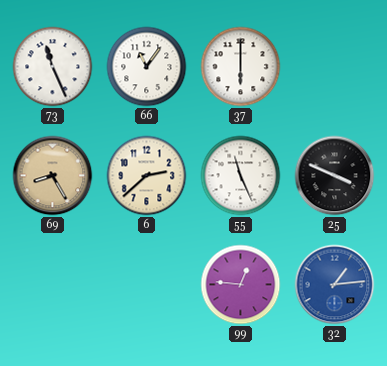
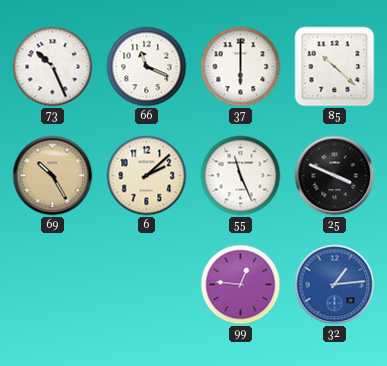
73: 11:26 -> 10:26
66: 11:06 -> 11:19
85: none -> 10:22
69: 8:25 -> 10:25
6: 2:38 -> 2:08
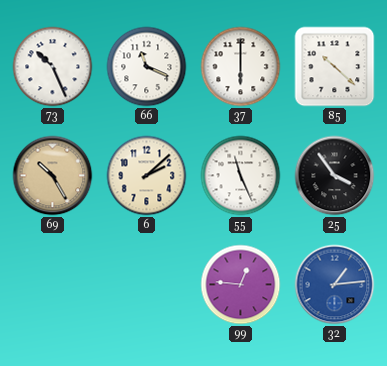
25: 3:49 -> 3:54
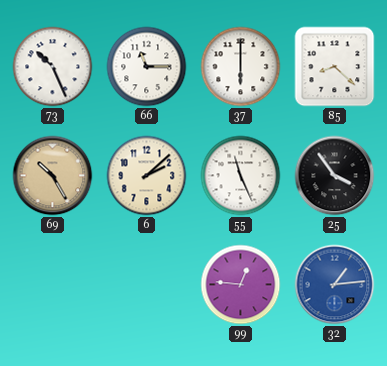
66: 11:19 -> 11:15
85: 10:22 -> 8:22
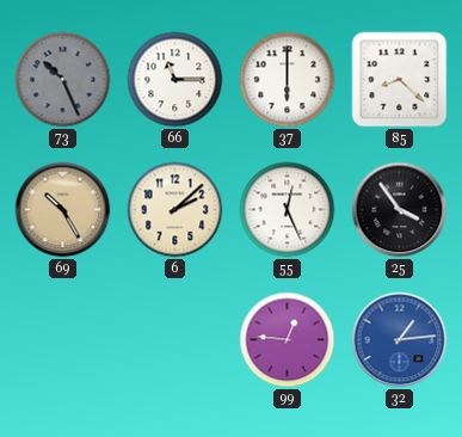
73 dial: white -> grey
55: 11:26 -> 12:26
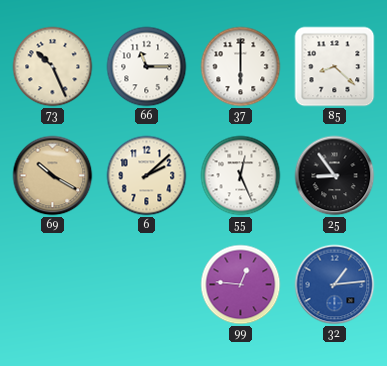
73 dial: grey -> cream
69: 10:25 -> 10:20
25: 3:54 -> 8:54
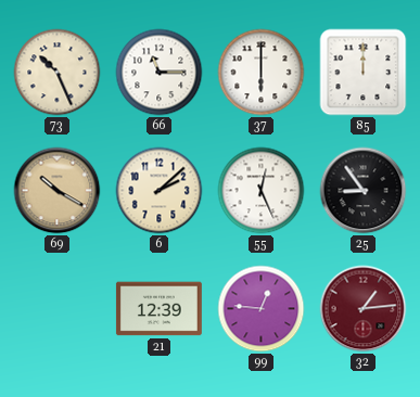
85: 8:22 -> 12:00
21: none -> 12:39
32 dial: blue -> burgundy
